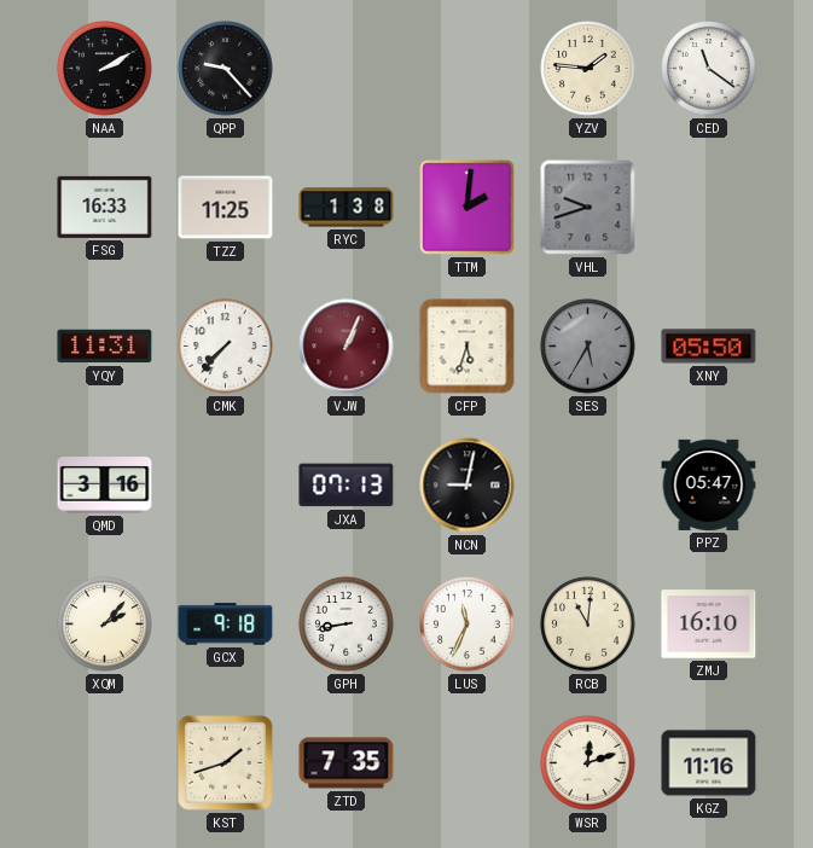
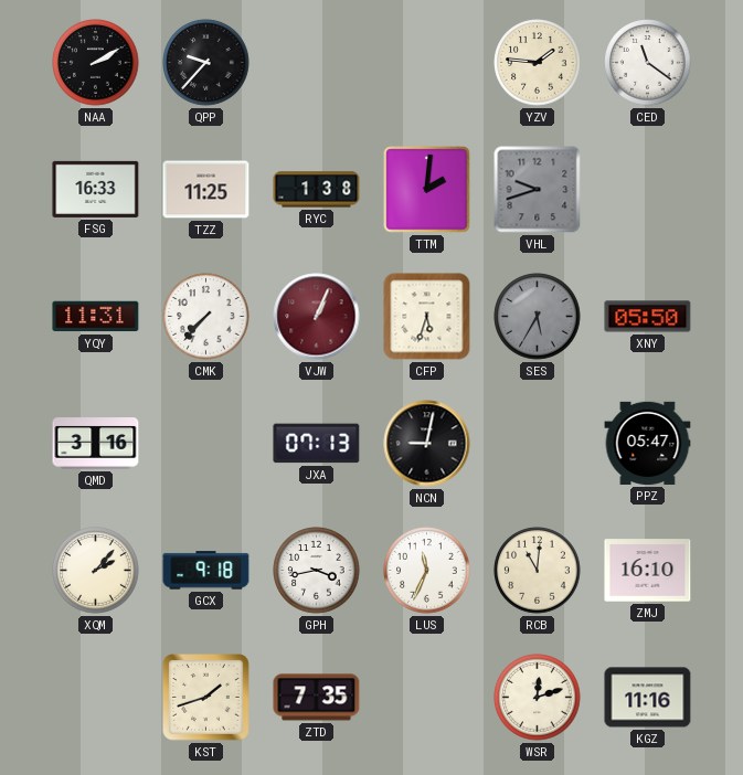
QPP: 9:23 -> 9:37
GPH: 8:43 -> 3:43
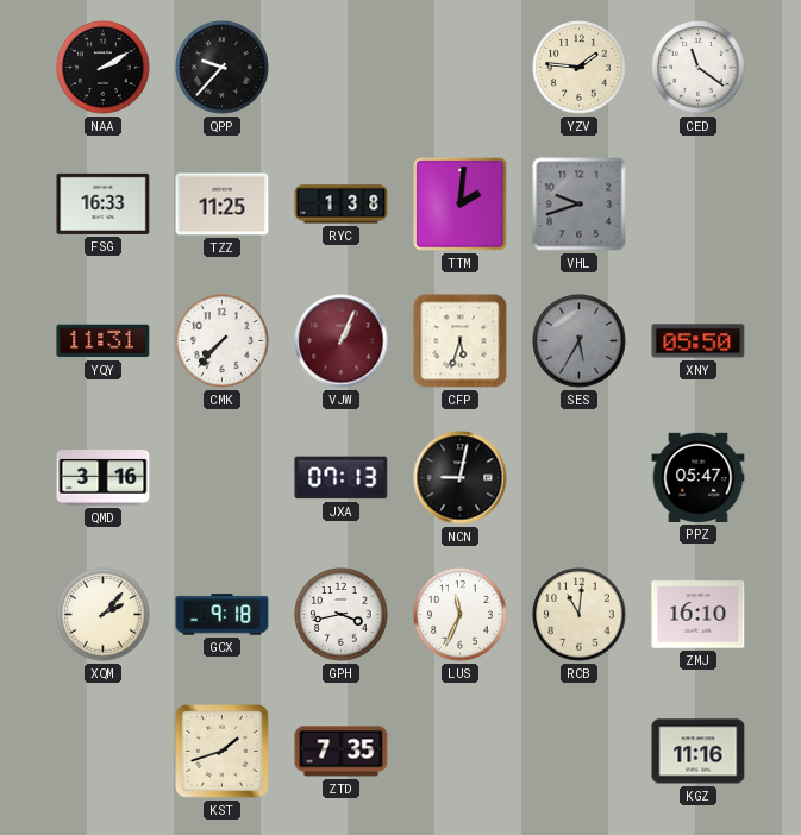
WSR: 12:12 -> none
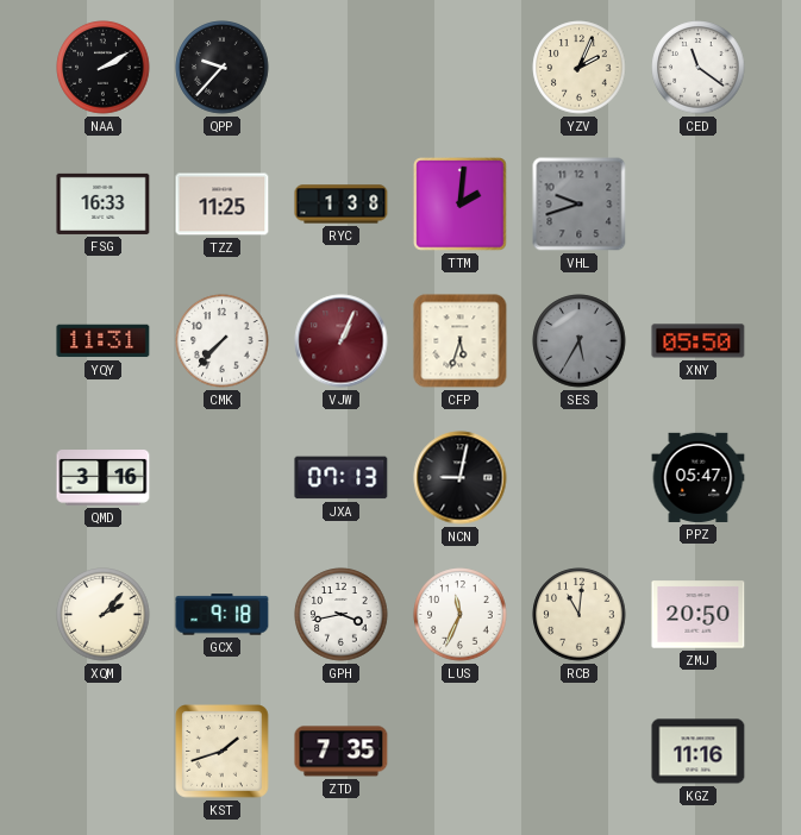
YZV: 1:46 -> 2:04
ZMJ: 16:10 -> 20:50
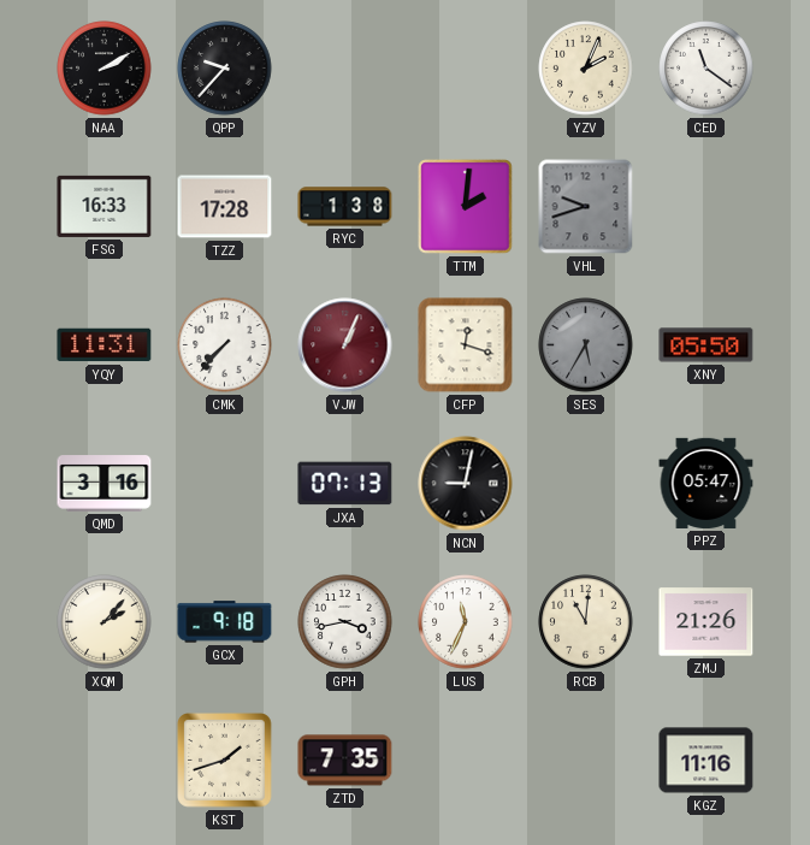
TZZ: 11:25 -> 17:28
CFP: 5:33 -> 12:18
ZMJ: 20:50 -> 21:26
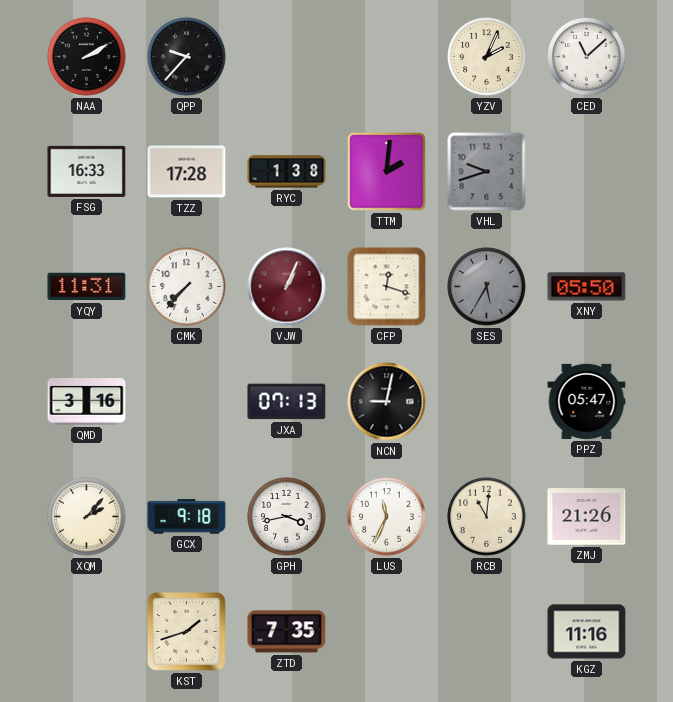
CED: 11:21 -> 11:08
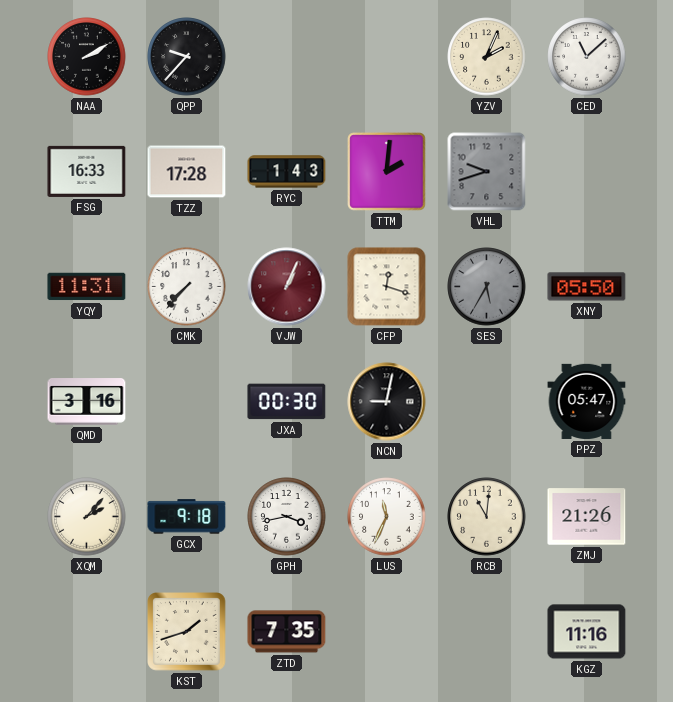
RYC: 1:38 -> 1:43
JXA: 07:13 -> 00:30
